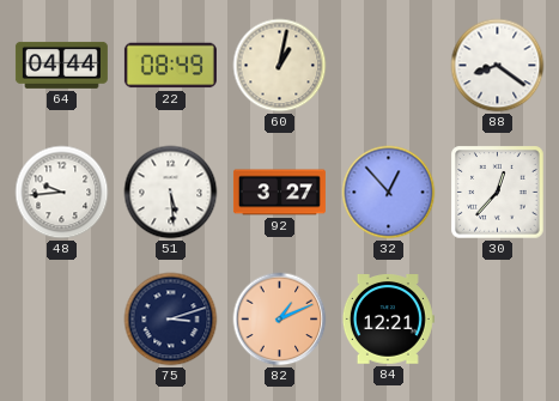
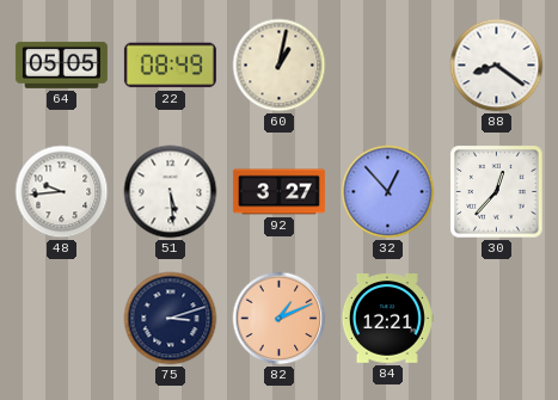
64: 04:44 -> 05:05
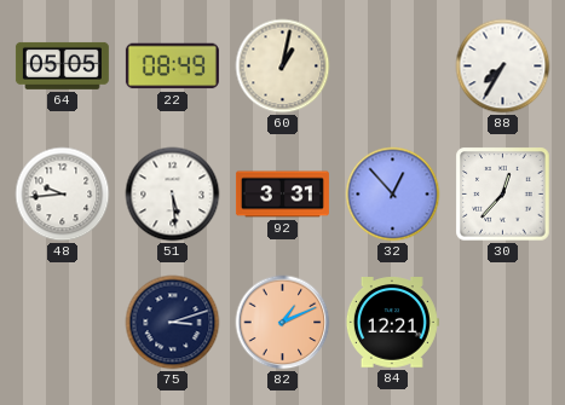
88: 8:21 -> 7:35
92: 3:27 -> 3:31
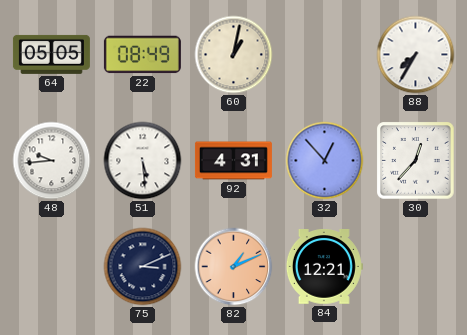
92: 3:31 -> 4:31
75: 3:12 -> 3:11
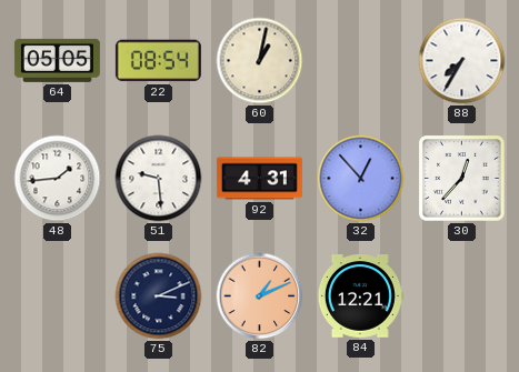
22: 08:49 -> 08:54
48: 9:44 -> 1:44
51: 5:29 -> 9:29
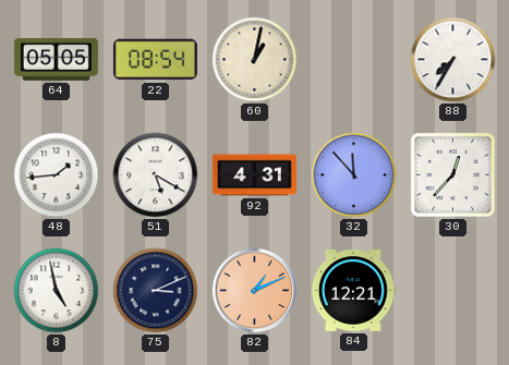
51: 9:29 -> 5:20
32: 12:53 -> 11:53
8: none -> 4:58
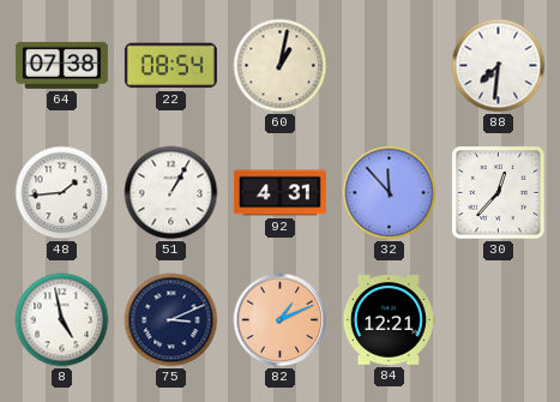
64: 05:05 -> 07:38
88: 7:35 -> 7:31
51: 5:20 -> 1:05
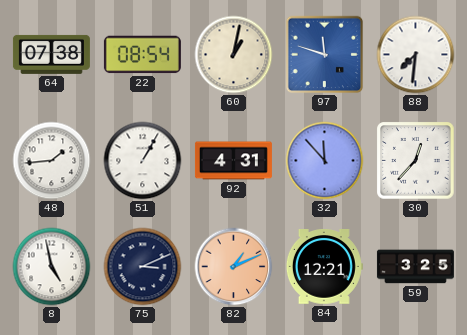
97: none -> 11:48
59: none -> 3:25
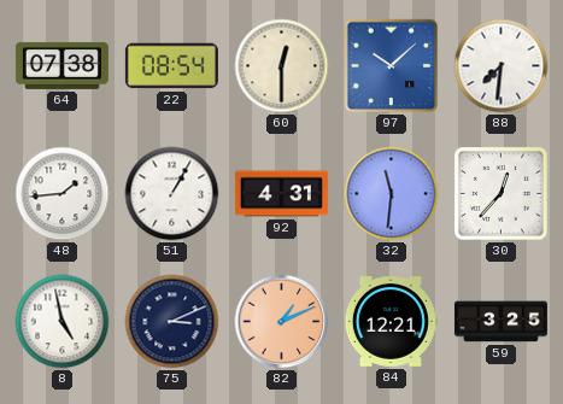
60: 1:02 -> 12:30
97: 11:48 -> 10:08
32: 11:53 -> 11:31
